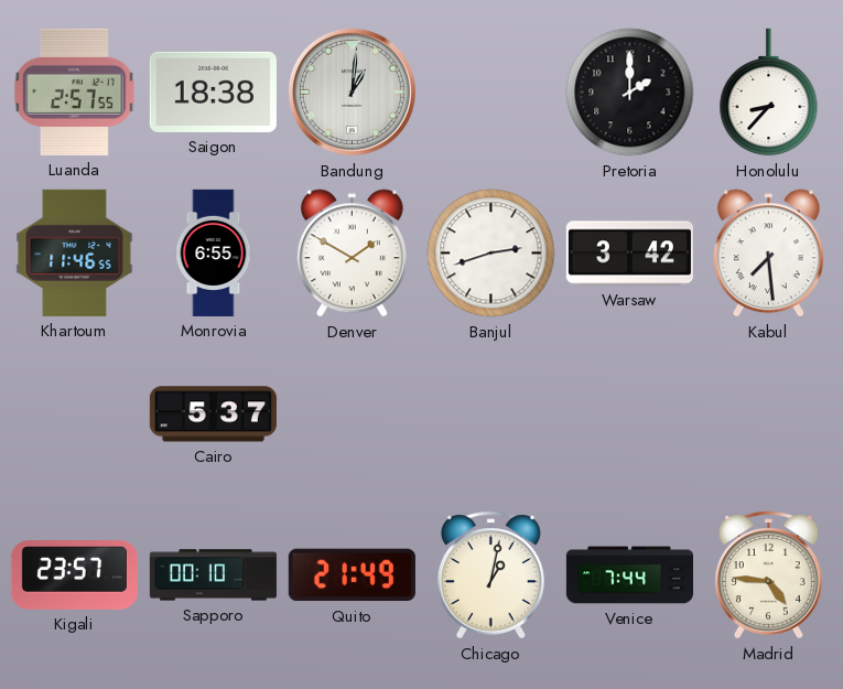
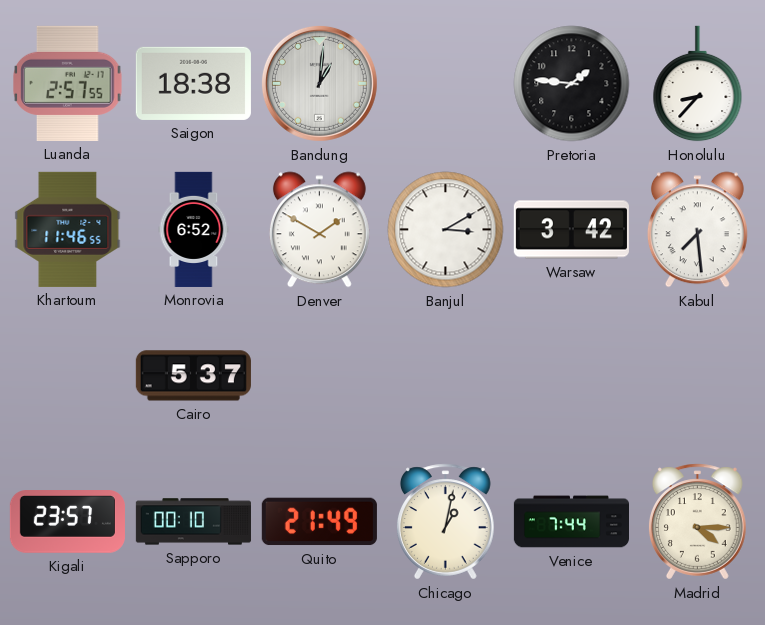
Pretoria: 2:00 -> 1:46
Monrovia: 6:55 -> 6:52
Banjul: 2:42 -> 3:10
Madrid: 4:46 -> 4:15
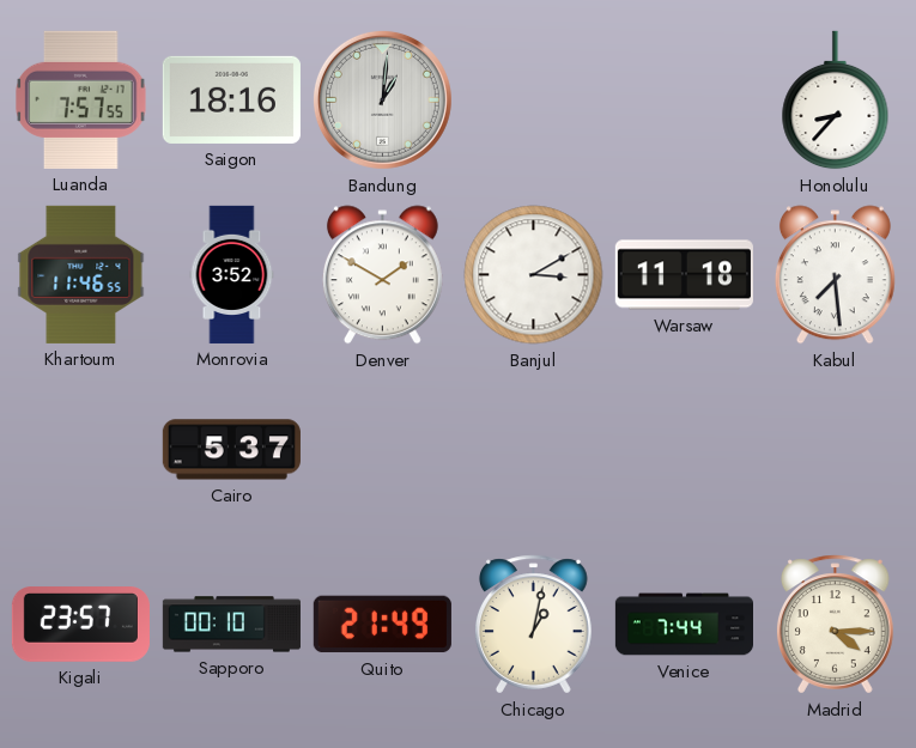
Luanda: 2:57 -> 7:57
Saigon: 18:38 -> 18:16
Pretoria: 1:46 -> none
Monrovia: 6:52 -> 3:52
Warsaw: 3:42 -> 11:18
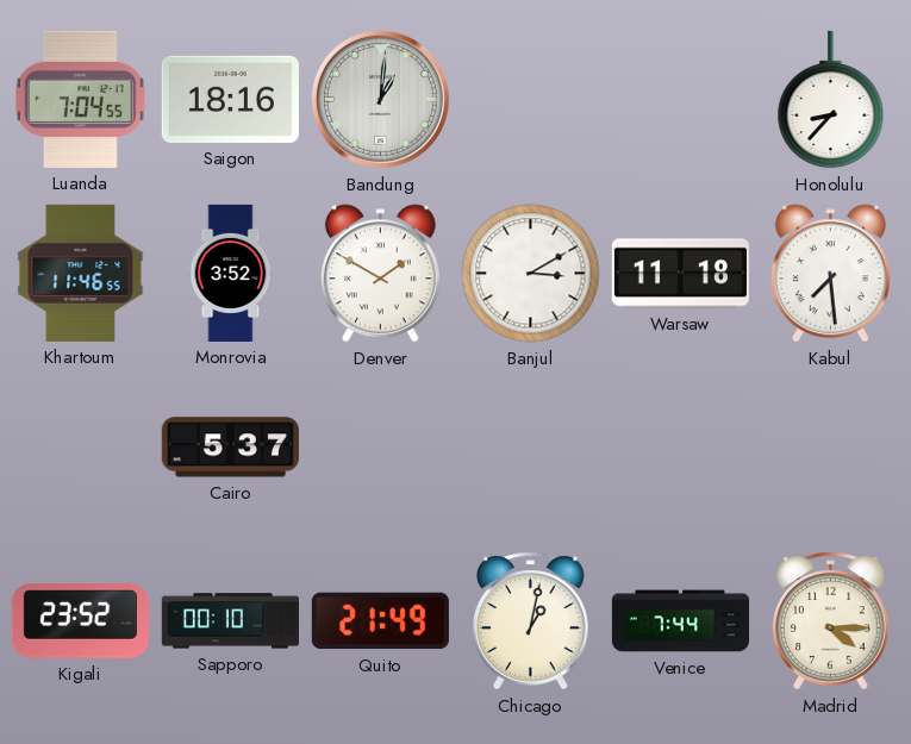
Luanda: 7:57 -> 7:04
Kigali: 23:57 -> 23:52
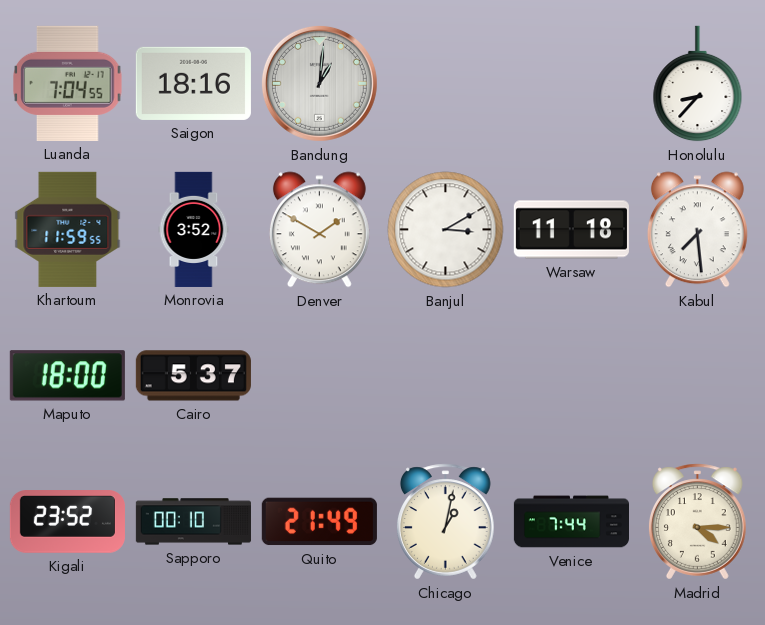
Khartoum: 11:46 -> 11:59
Maputo: none -> 18:00
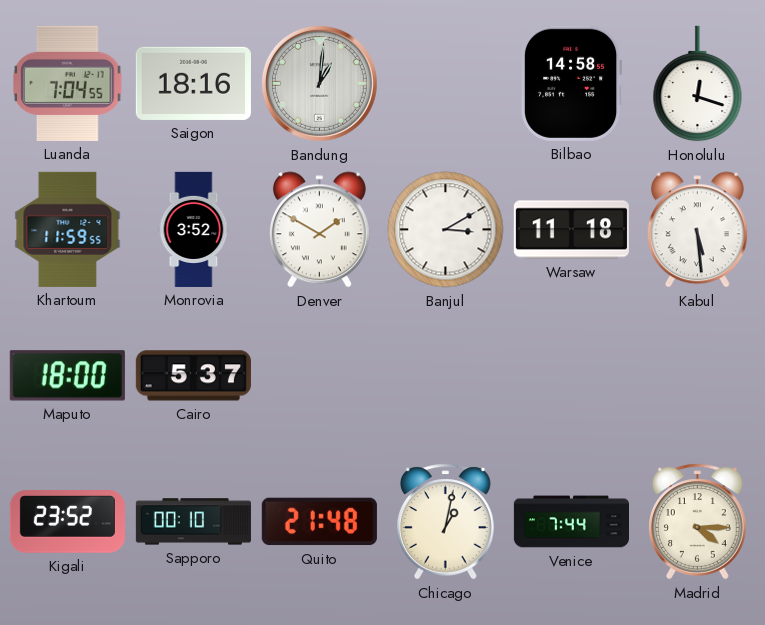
Bilbao: none -> 14:58
Honolulu: 8:37 -> 12:18
Kabul: 7:29 -> 5:29
Quito: 21:49 -> 21:48
